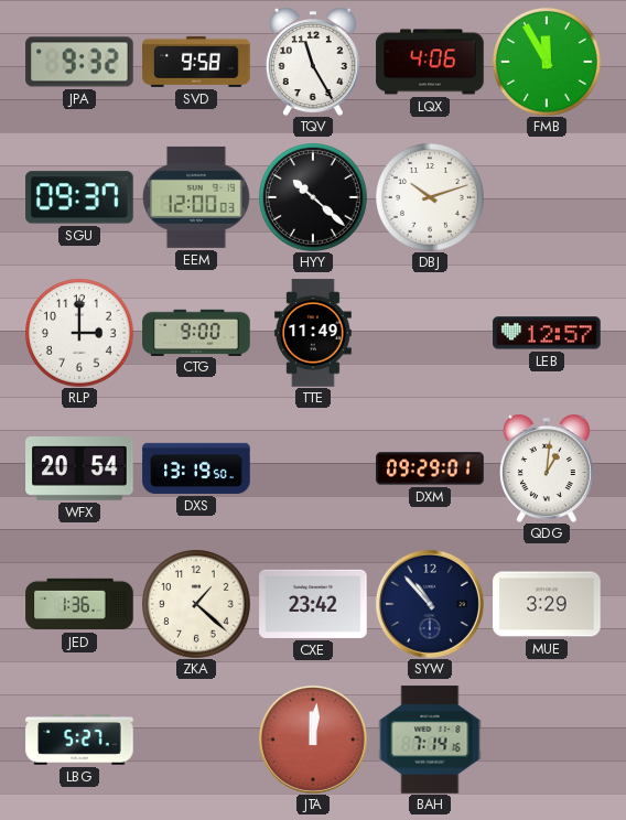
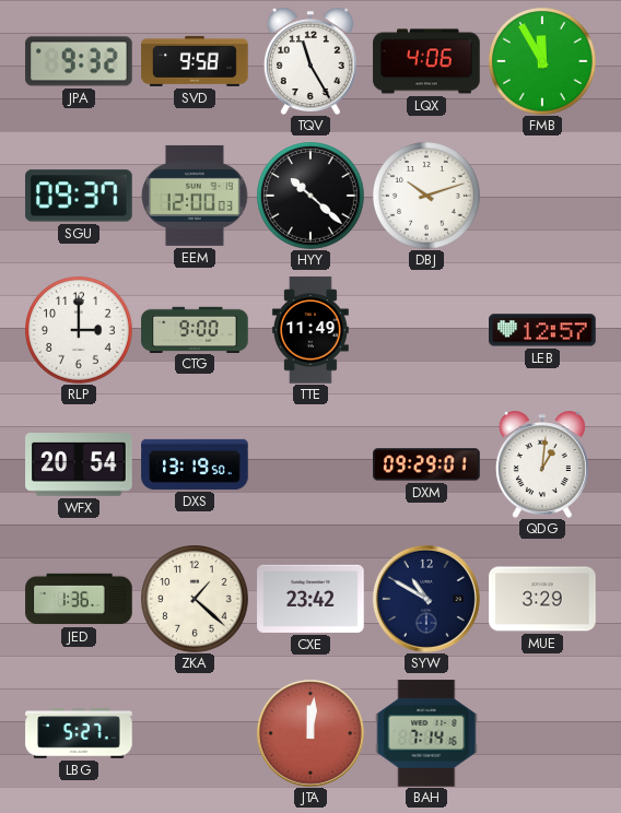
SYW: 10:53 -> 10:50
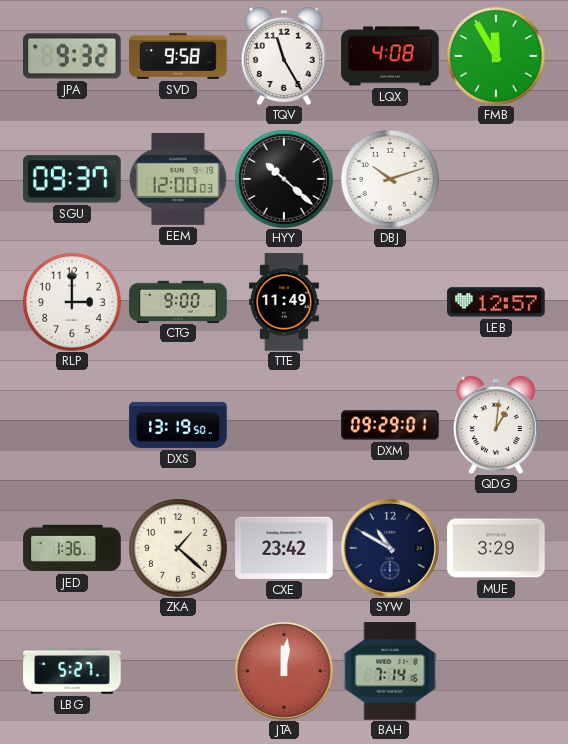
LQX: 4:06 -> 4:08
WFX: 20:54 -> none
